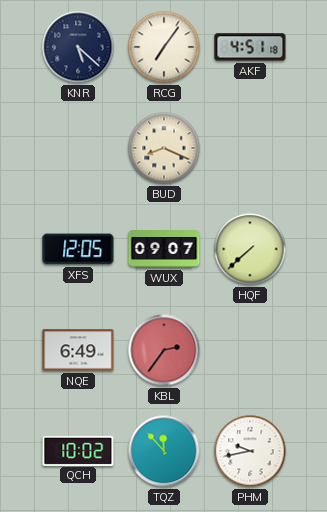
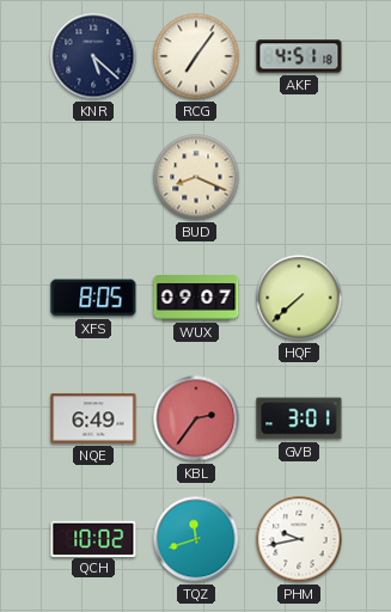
XFS: 12:05 -> 8:05
GVB: none -> 3:01
TQZ: 11:53 -> 11:42
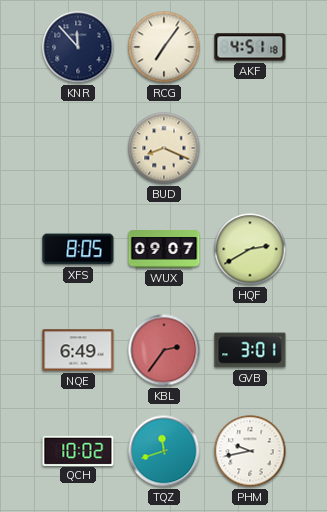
KNR: 5:22 -> 11:53
HQF: 7:38 -> 2:40
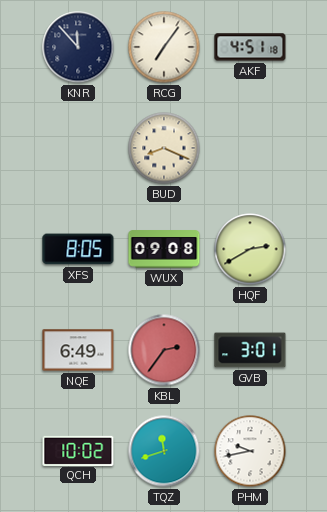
WUX: 09:07 -> 09:08
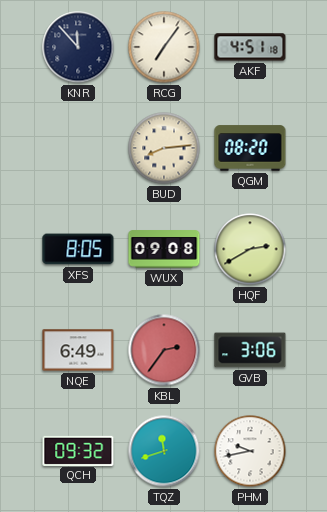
BUD: 8:19 -> 8:14
QGM: none -> 08:20
GVB: 3:01 -> 3:06
QCH: 10:02 -> 09:32
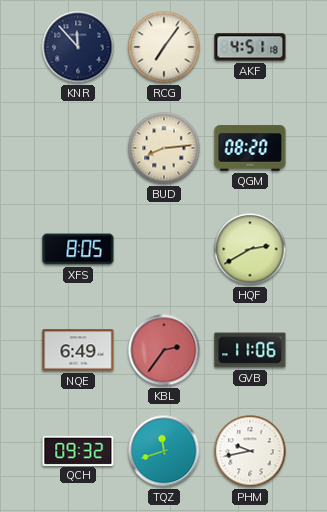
WUX: 09:08 -> none
GVB: 3:06 -> 11:06
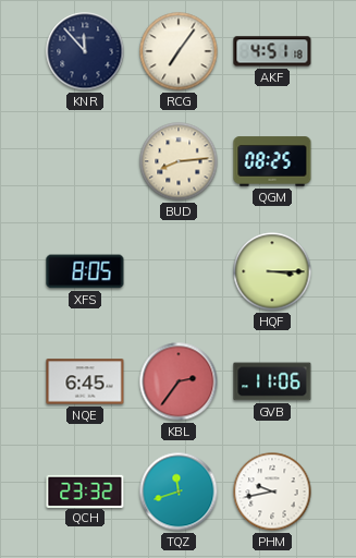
QGM: 08:20 -> 08:25
HQF: 2:40 -> 3:15
NQE: 6:49 -> 6:45
QCH: 09:32 -> 23:32
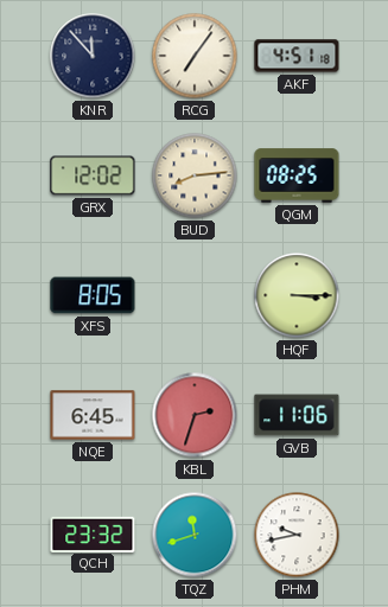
GRX: none -> 12:02
KBL: 2:36 -> 2:33
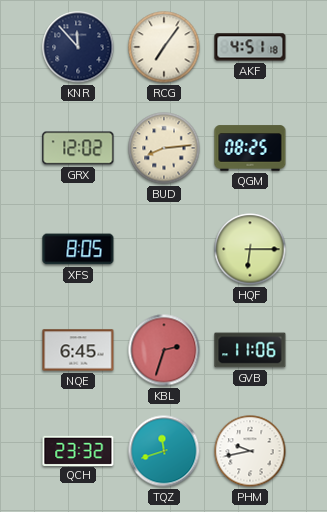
HQF: 3:15 -> 6:15
